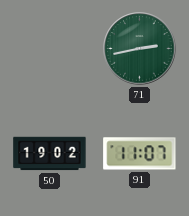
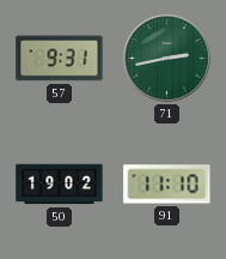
57: none -> 9:31
91: 11:07 -> 11:10
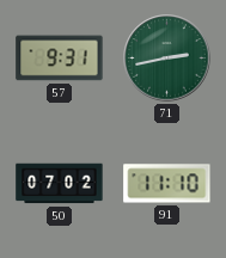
50: 19:02 -> 07:02
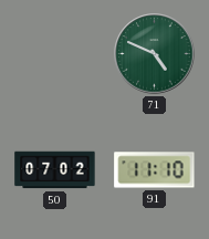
57: 9:31 -> none
71: 2:43 -> 4:49
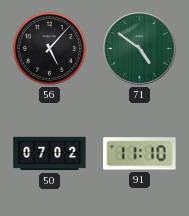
56: none -> 5:07
71: 4:49 -> 4:51
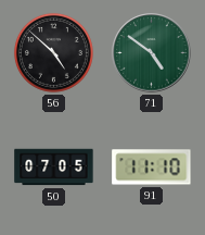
56: 5:07 -> 4:52
50: 07:02 -> 07:05
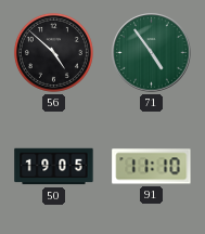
71: 4:51 -> 4:54
50: 07:05 -> 19:05
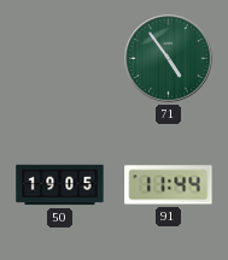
56: 4:52 -> none
91: 11:10 -> 11:44
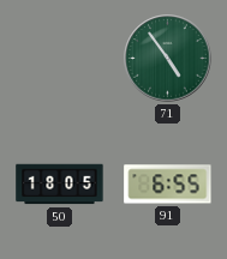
50: 19:05 -> 18:05
91: 11:44 -> 6:55
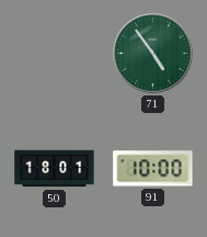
50: 18:05 -> 18:01
91: 6:55 -> 10:00
